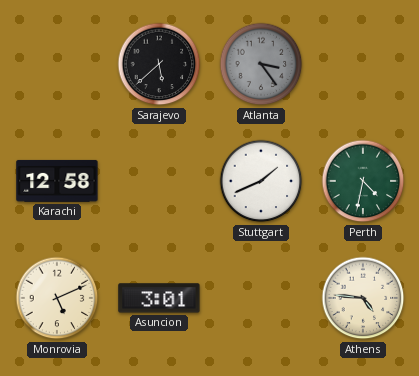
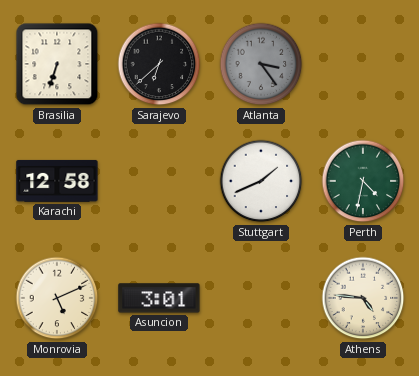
Brasilia: none -> 6:33
Sarajevo: 5:38 -> 6:38
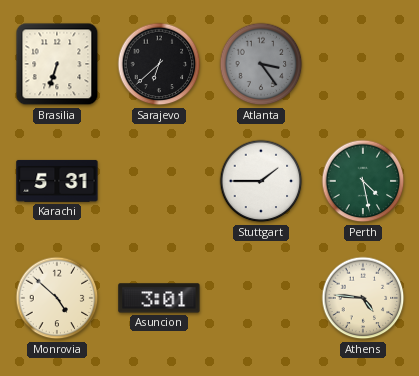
Karachi: 12:58 -> 5:31
Stuttgart: 1:41 -> 1:45
Perth: 4:32 -> 4:28
Monrovia: 5:11 -> 4:52
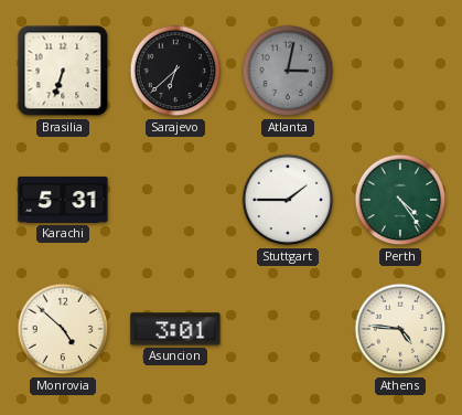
Atlanta: 3:24 -> 3:02
Perth: 4:28 -> 4:24
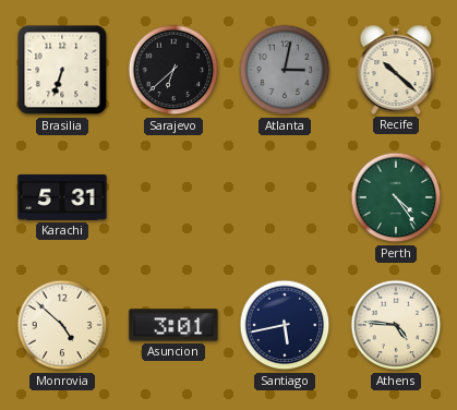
Recife: none -> 10:22
Stuttgart: 1:45 -> none
Santiago: none -> 5:43
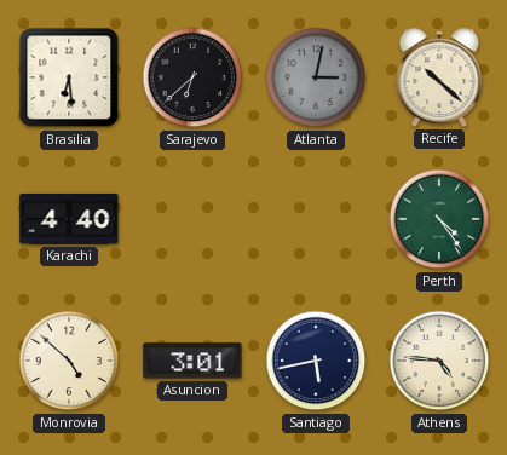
Brasilia: 6:33 -> 6:29
Karachi: 5:31 -> 4:40
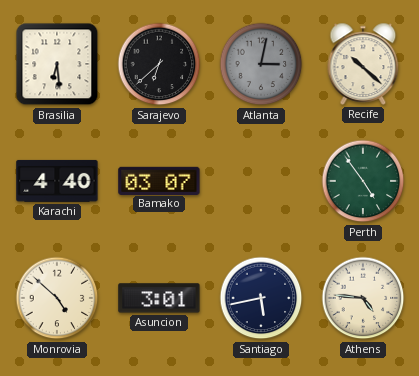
Bamako: none -> 03:07
Perth: 4:24 -> 4:54
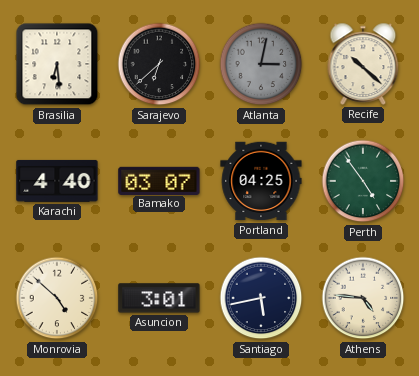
Portland: none -> 04:25
